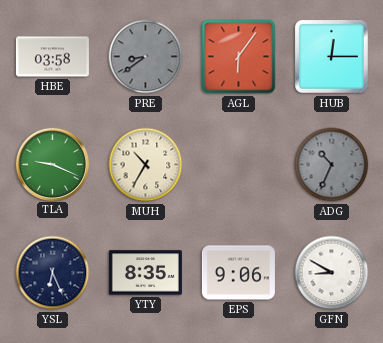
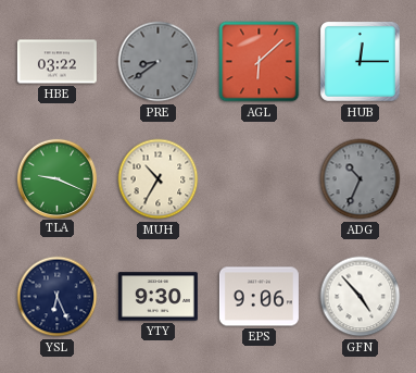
HBE: 03:58 -> 03:22
AGL: 6:06 -> 6:08
YTY: 8:35 -> 9:30
GFN: 8:50 -> 4:53
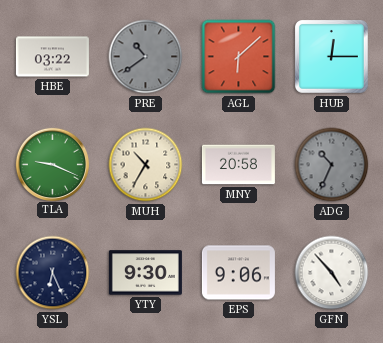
PRE: 8:39 -> 10:39
MNY: none -> 20:58
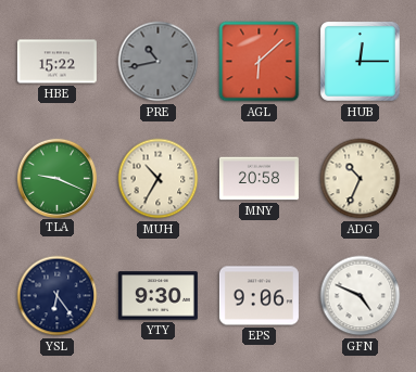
HBE: 03:22 -> 15:22
PRE: 10:39 -> 10:43
ADG dial: grey -> cream
YSL: 6:26 -> 6:24
GFN: 4:53 -> 4:49
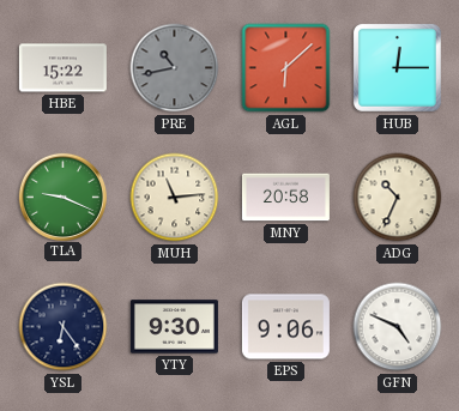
MUH: 10:35 -> 11:14
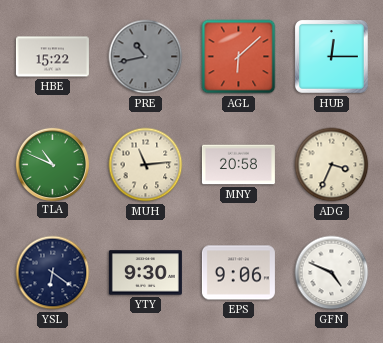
TLA: 9:19 -> 10:49
ADG: 10:34 -> 3:34
YSL: 6:24 -> 6:21
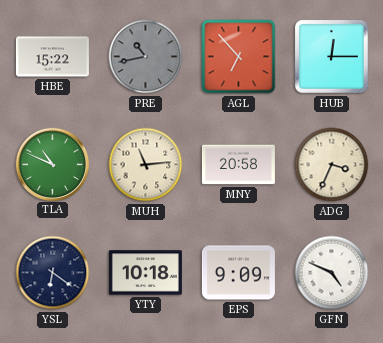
AGL: 6:08 -> 6:53
YTY: 9:30 -> 10:18
EPS: 9:06 -> 9:09
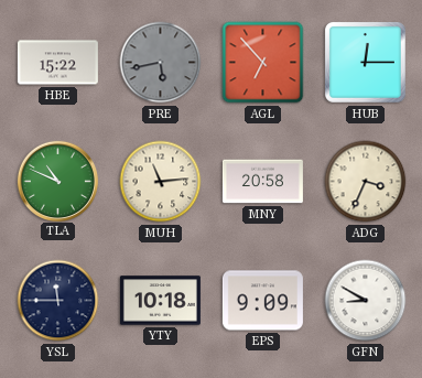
PRE: 10:43 -> 5:43
YSL: 6:21 -> 11:45
GFN: 4:49 -> 8:50
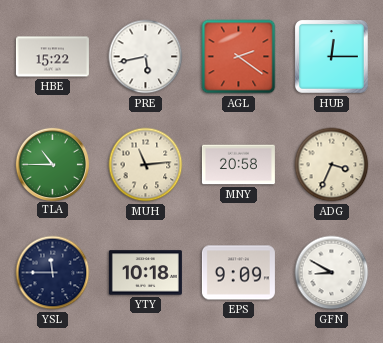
PRE dial: grey -> white
AGL: 6:53 -> 2:21
TLA: 10:49 -> 10:45
